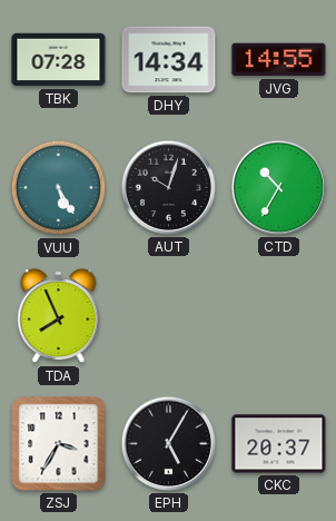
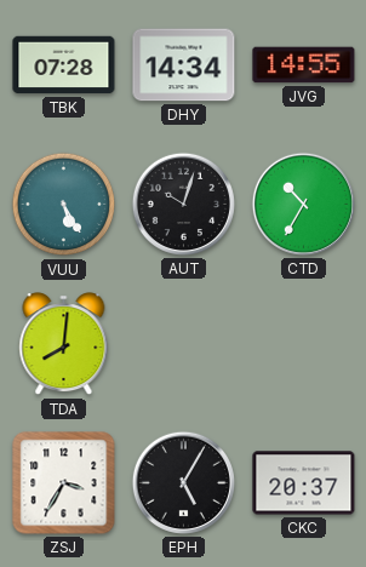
TDA: 7:56 -> 8:01
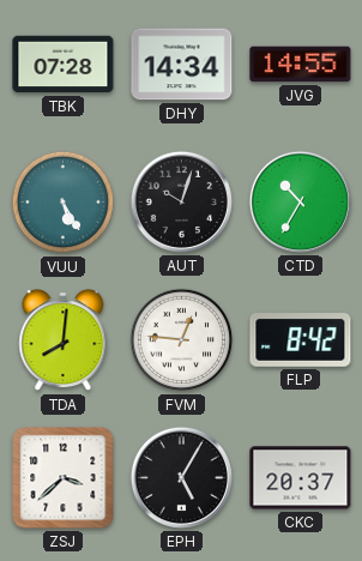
FVM: none -> 12:46
FLP: none -> 8:42
ZSJ: 3:35 -> 3:38
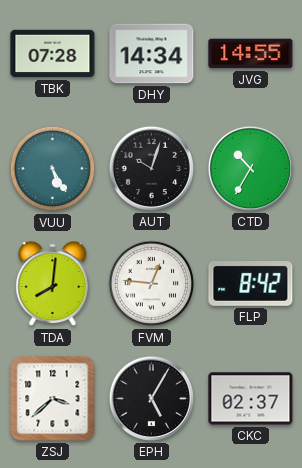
CKC: 20:37 -> 02:37
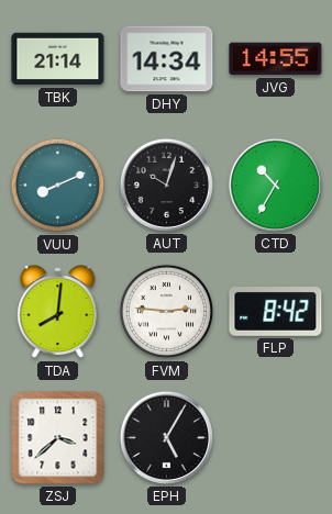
TBK: 07:28 -> 21:14
VUU: 5:25 -> 8:11
FVM: 12:46 -> 2:46
CKC: 02:37 -> none
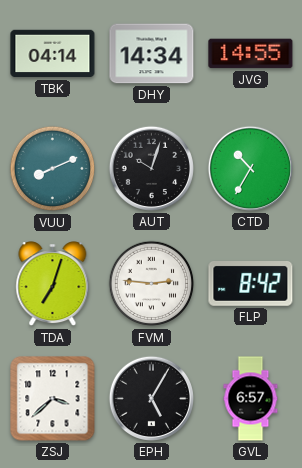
TBK: 21:14 -> 04:14
TDA: 8:01 -> 7:03
GVL: none -> 6:57
